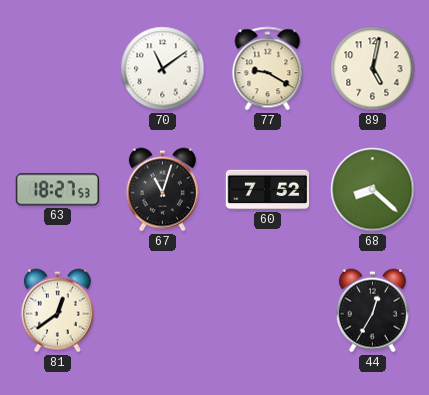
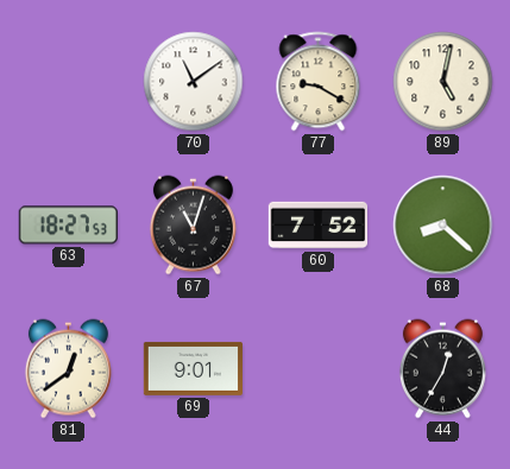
69: none -> 9:01
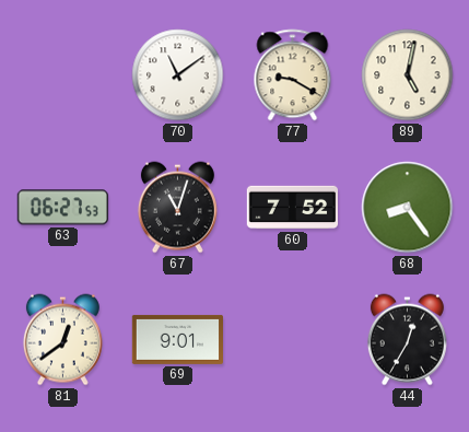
63: 18:27 -> 06:27
68: 8:22 -> 8:24
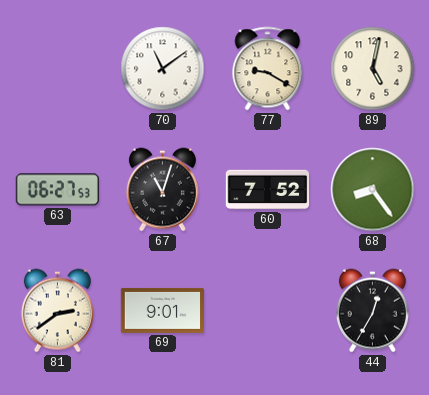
81: 12:39 -> 2:39
